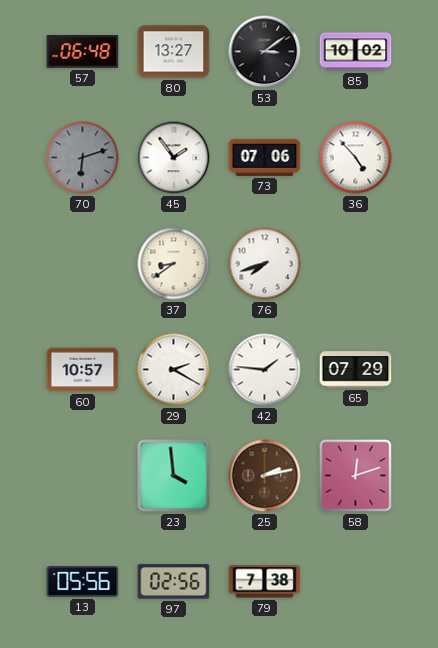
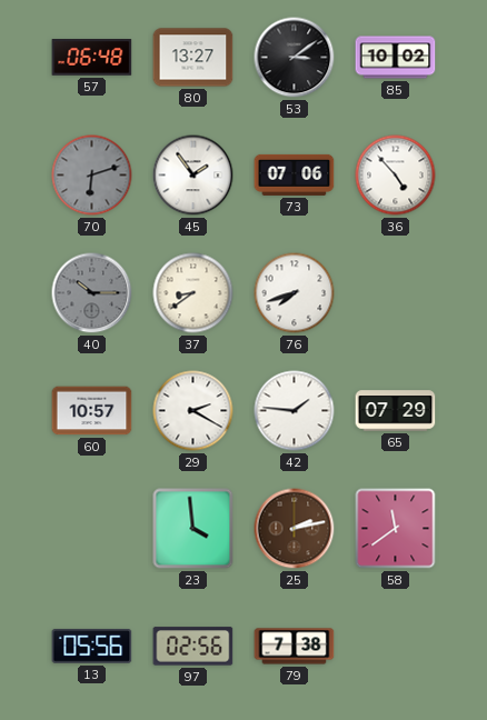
40: none -> 10:15
58: 12:12 -> 11:39
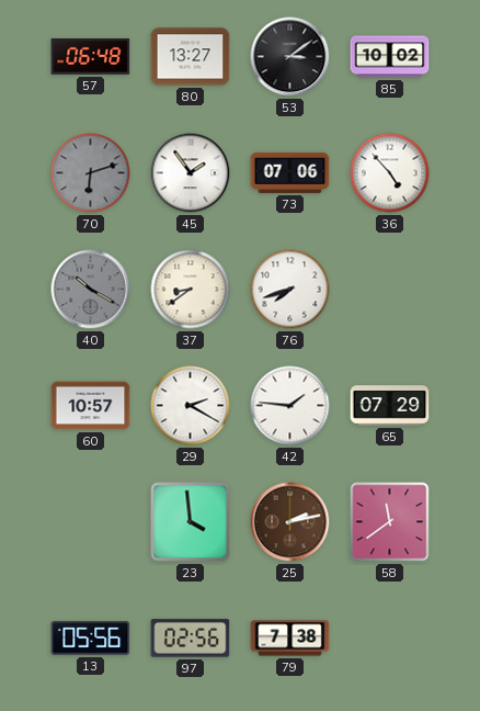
40: 10:15 -> 10:20
